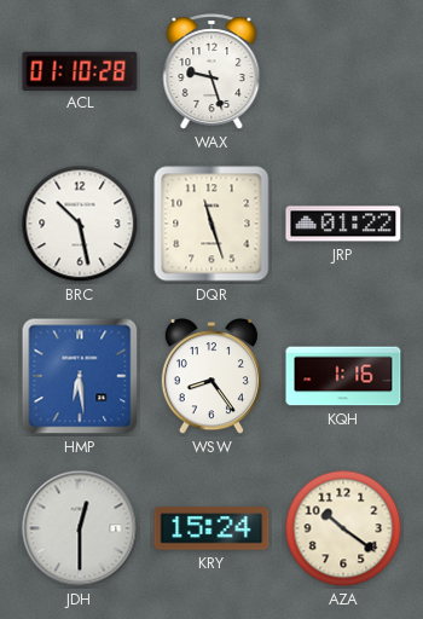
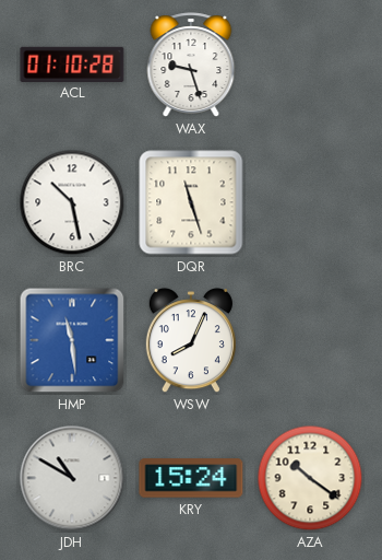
JRP: 01:22 -> none
HMP: 6:29 -> 11:29
WSW: 8:24 -> 8:04
KQH: 1:16 -> none
JDH: 12:30 -> 10:50
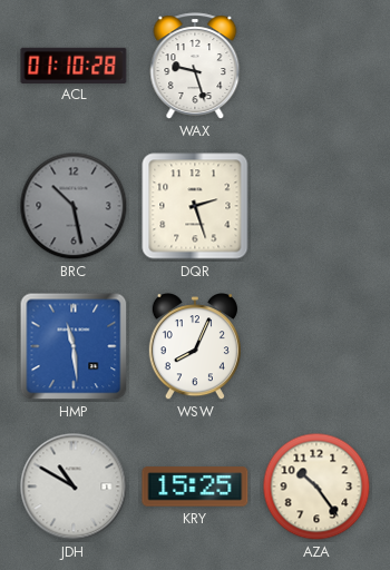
BRC dial: white -> grey
DQR: 11:27 -> 2:27
KRY: 15:24 -> 15:25
AZA: 10:21 -> 10:24
